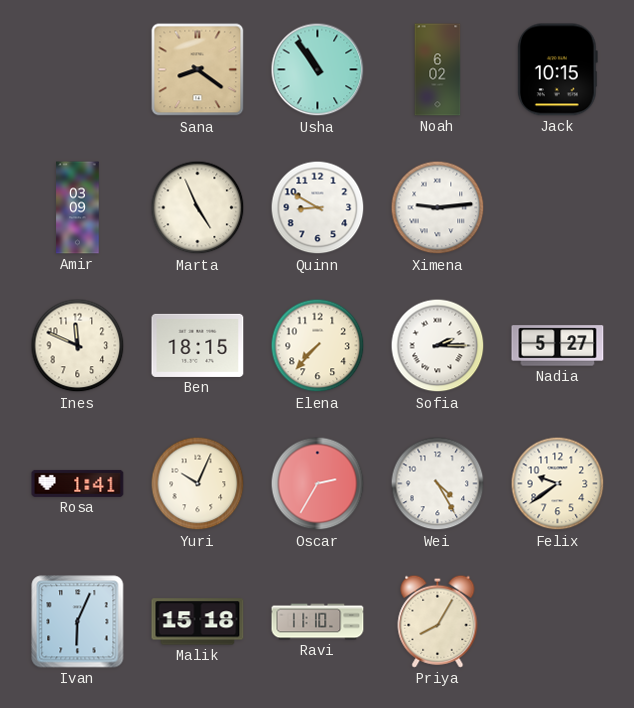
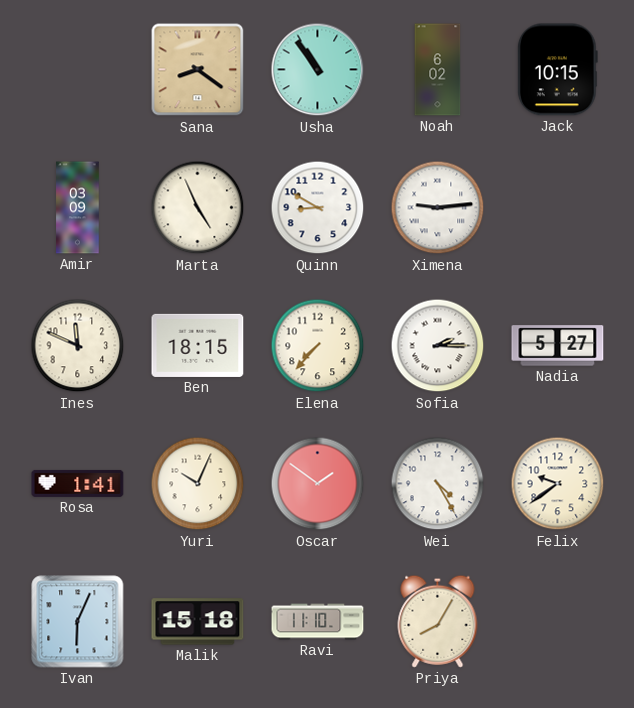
Oscar: 2:35 -> 1:51
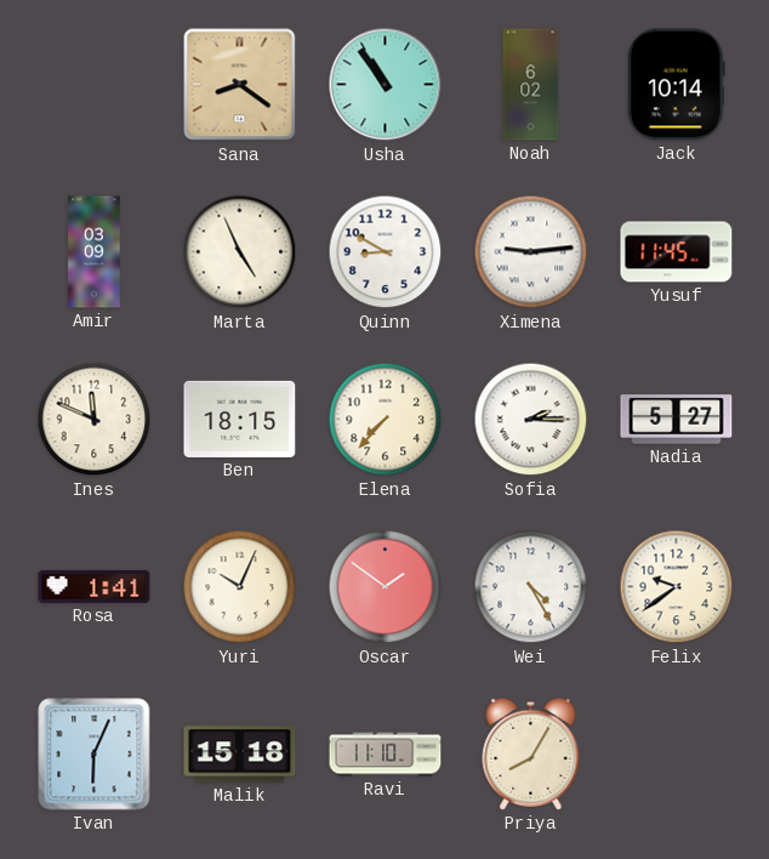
Jack: 10:15 -> 10:14
Yusuf: none -> 11:45
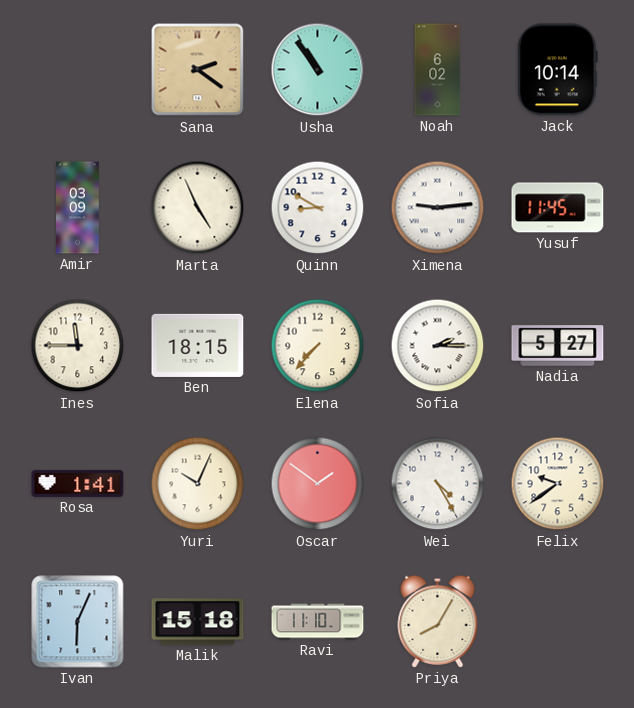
Sana: 8:21 -> 2:21
Ines: 11:49 -> 11:45
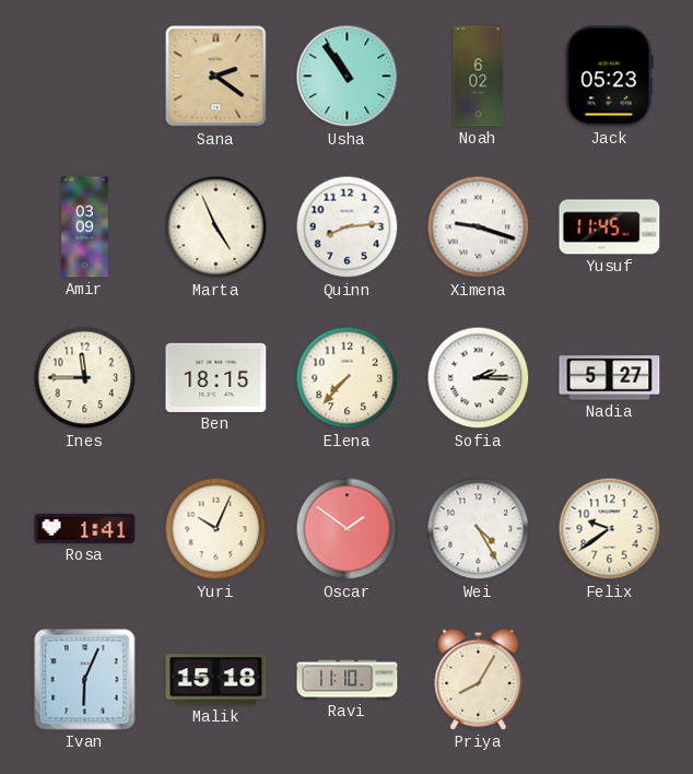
Jack: 10:14 -> 05:23
Quinn: 8:50 -> 8:14
Ximena: 9:14 -> 9:18
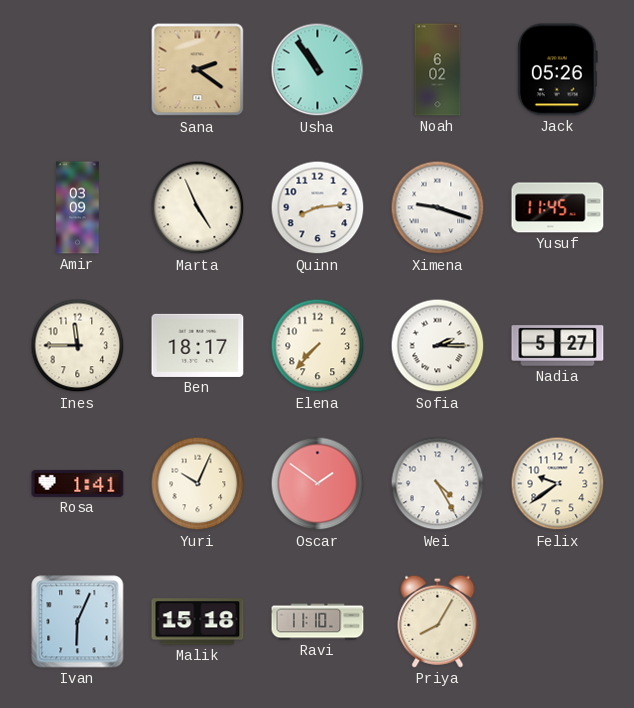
Jack: 05:23 -> 05:26
Ben: 18:15 -> 18:17
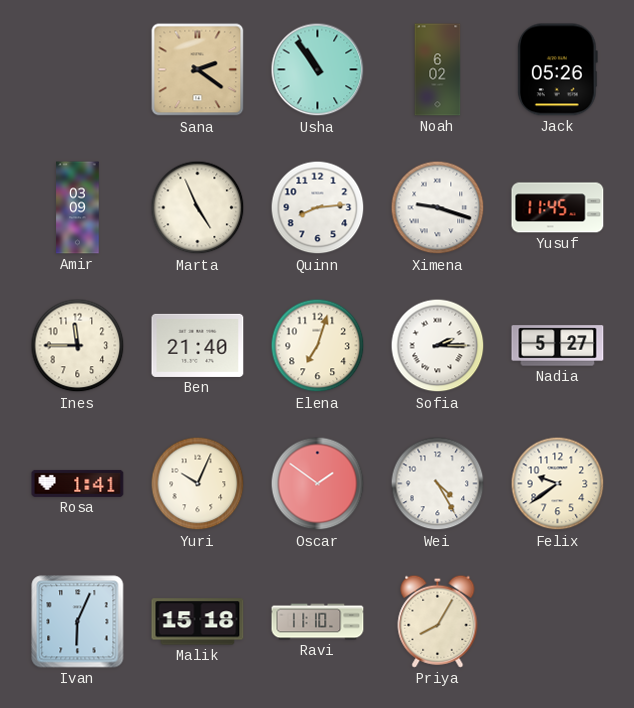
Ben: 18:17 -> 21:40
Elena: 7:37 -> 7:03
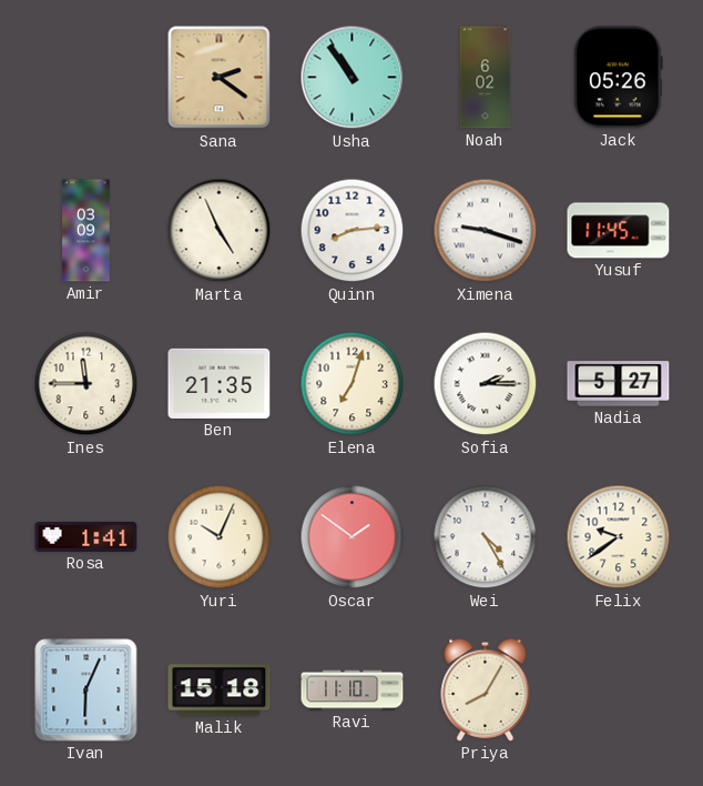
Ben: 21:40 -> 21:35
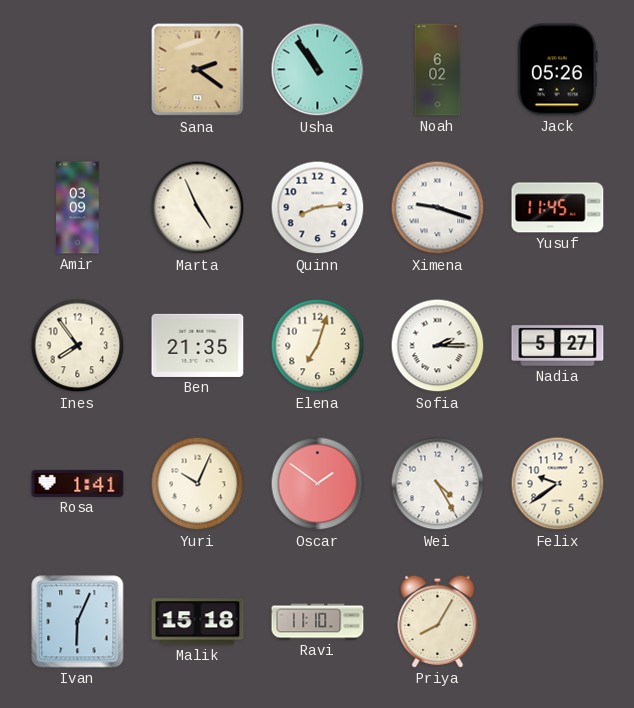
Ines: 11:45 -> 7:54
